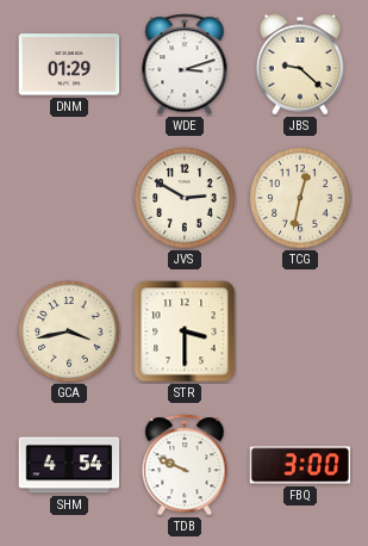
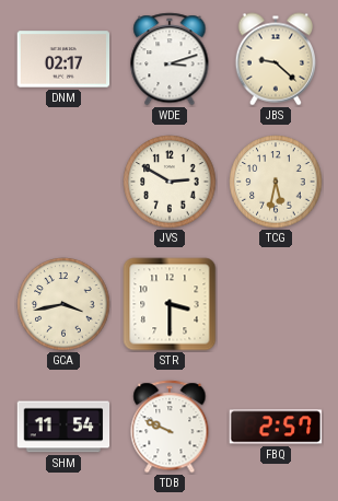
DNM: 01:29 -> 02:17
TCG: 12:32 -> 5:32
SHM: 4:54 -> 11:54
FBQ: 3:00 -> 2:57
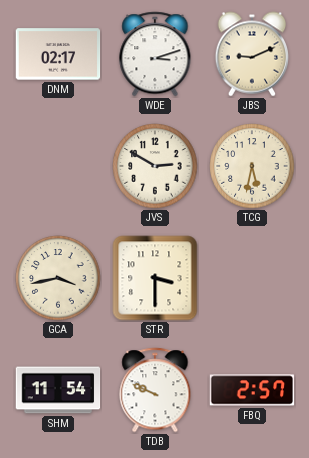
JBS: 9:22 -> 9:11
